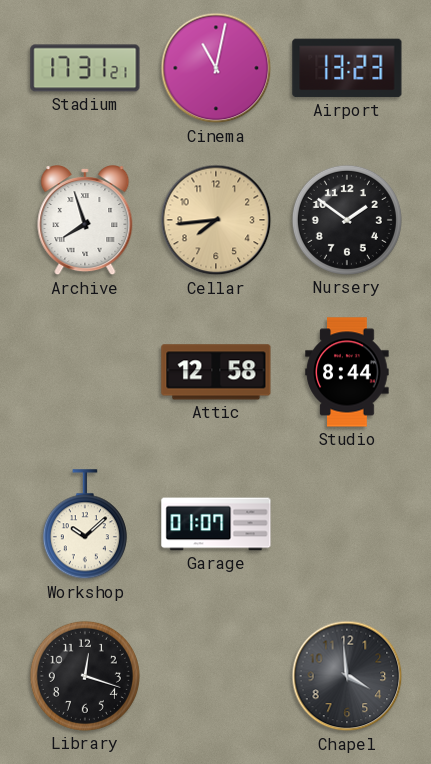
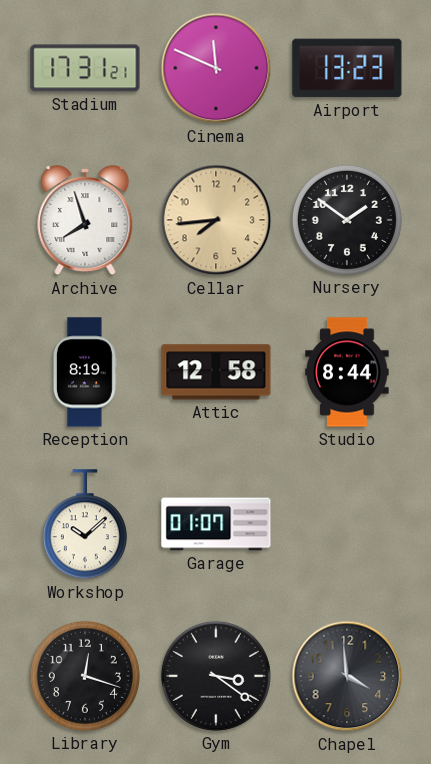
Cinema: 11:02 -> 11:49
Reception: none -> 8:19
Gym: none -> 3:21
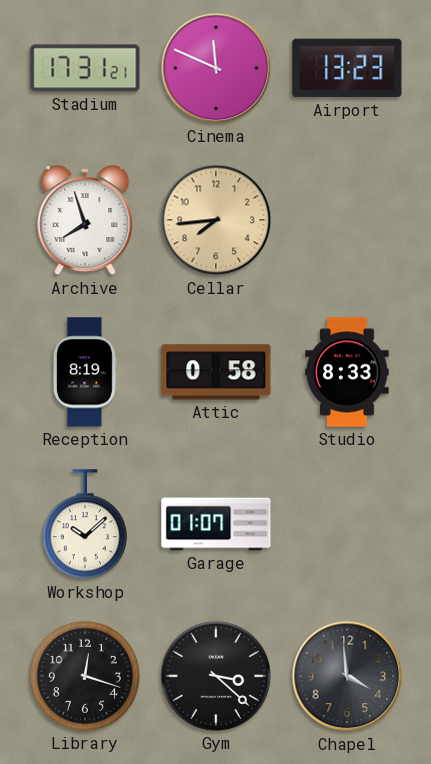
Nursery: 1:51 -> none
Attic: 12:58 -> 0:58
Studio: 8:44 -> 8:33
Gym: 3:21 -> 3:22
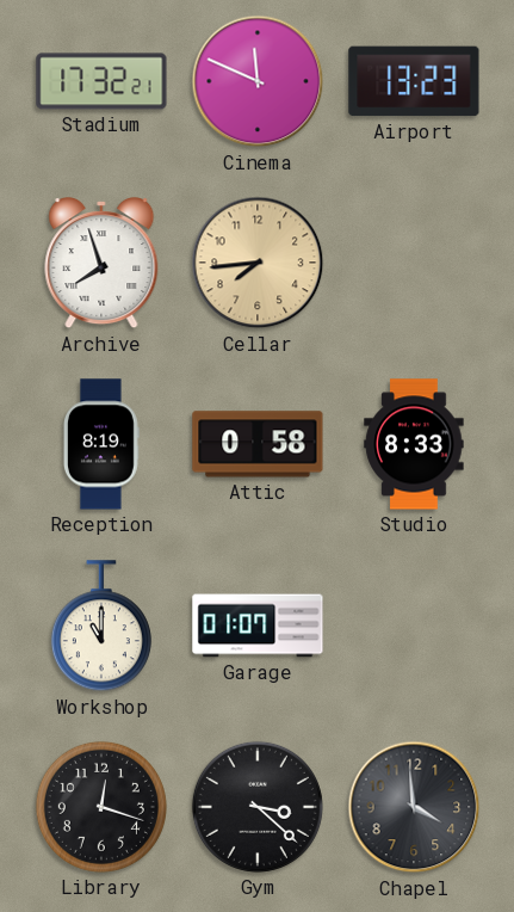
Stadium: 17:31 -> 17:32
Workshop: 10:08 -> 11:00
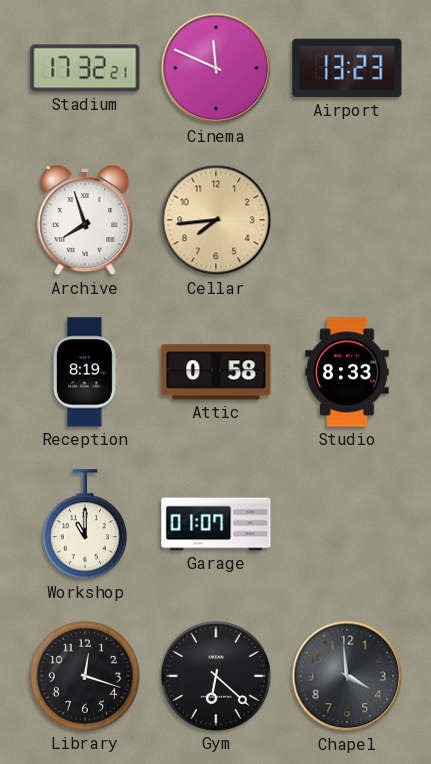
Gym: 3:22 -> 6:22
